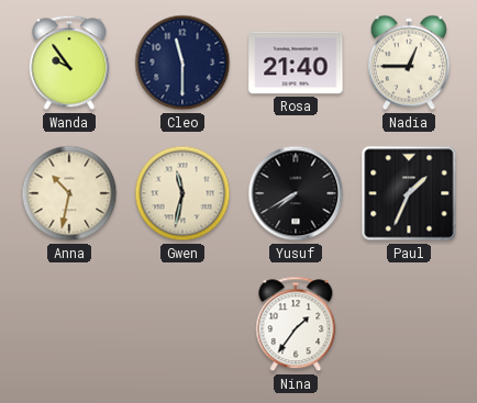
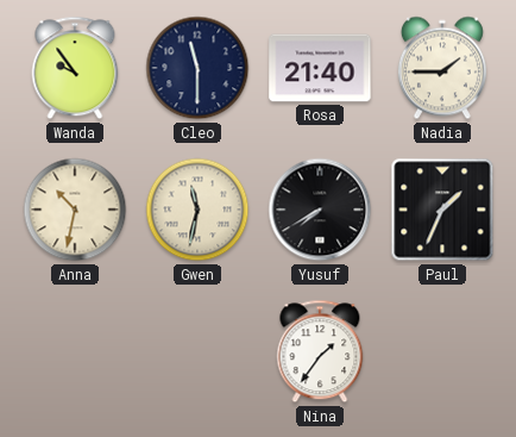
Nadia: 12:45 -> 1:45
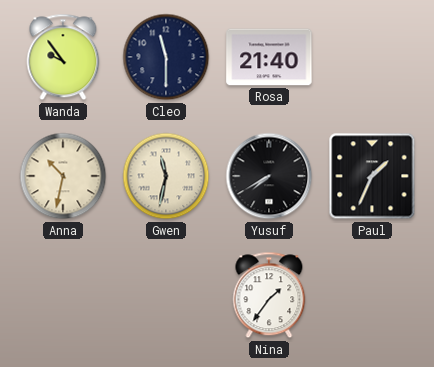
Nadia: 1:45 -> none
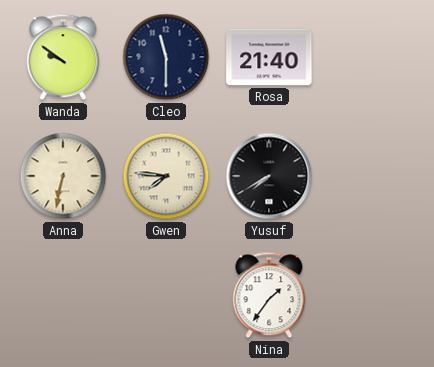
Wanda: 9:54 -> 9:51
Anna: 10:32 -> 6:32
Gwen: 11:32 -> 7:46
Paul: 1:34 -> none
